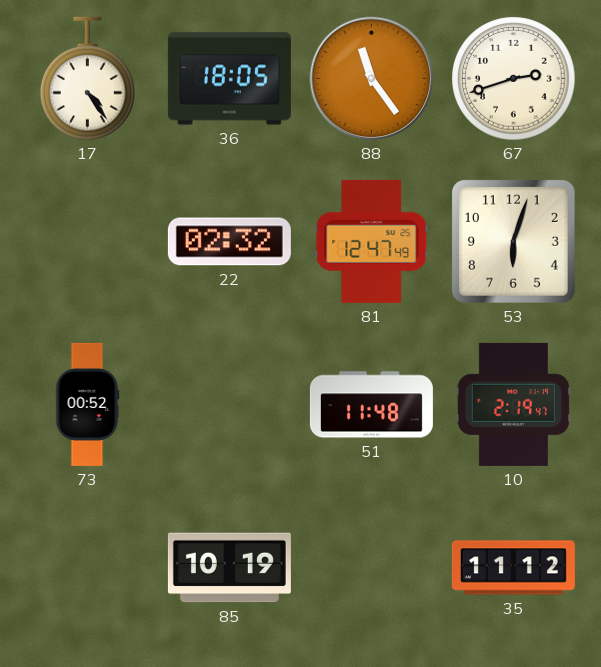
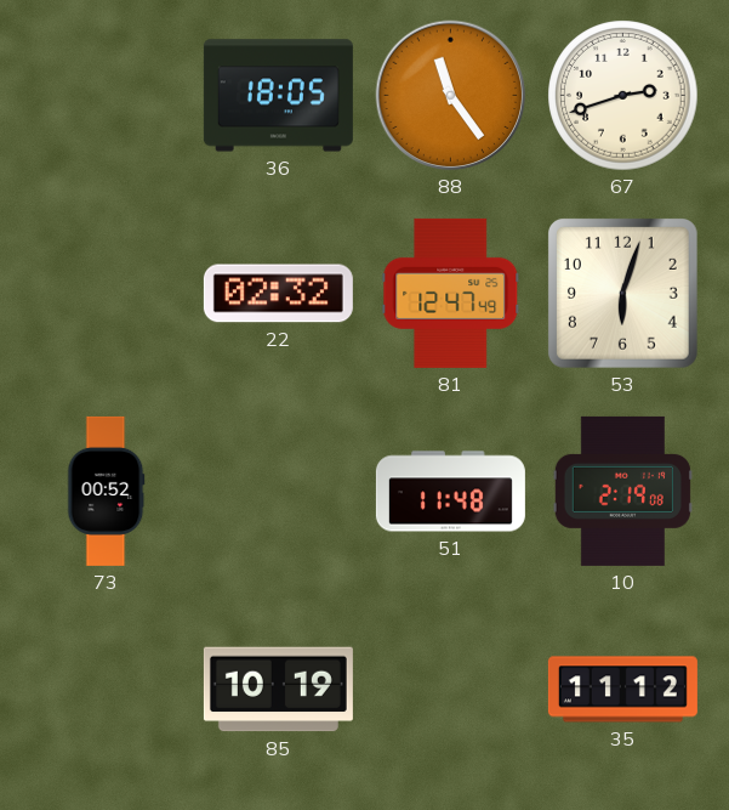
17: 4:24 -> none
10: 2:19:47 -> 2:19:08
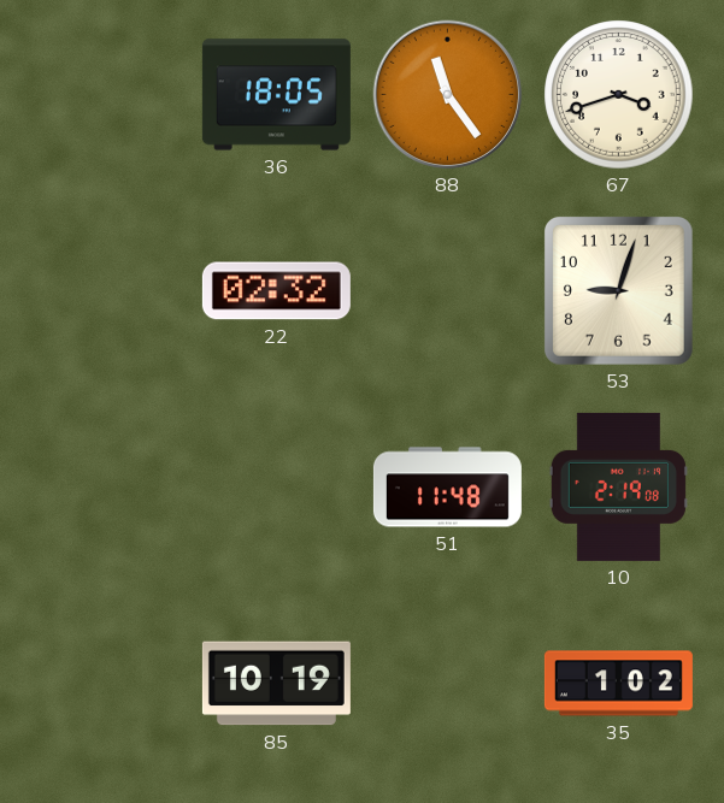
67: 2:42 -> 3:42
81: 12:47 -> none
53: 6:03 -> 9:03
73: 00:52 -> none
35: 11:12 -> 1:02
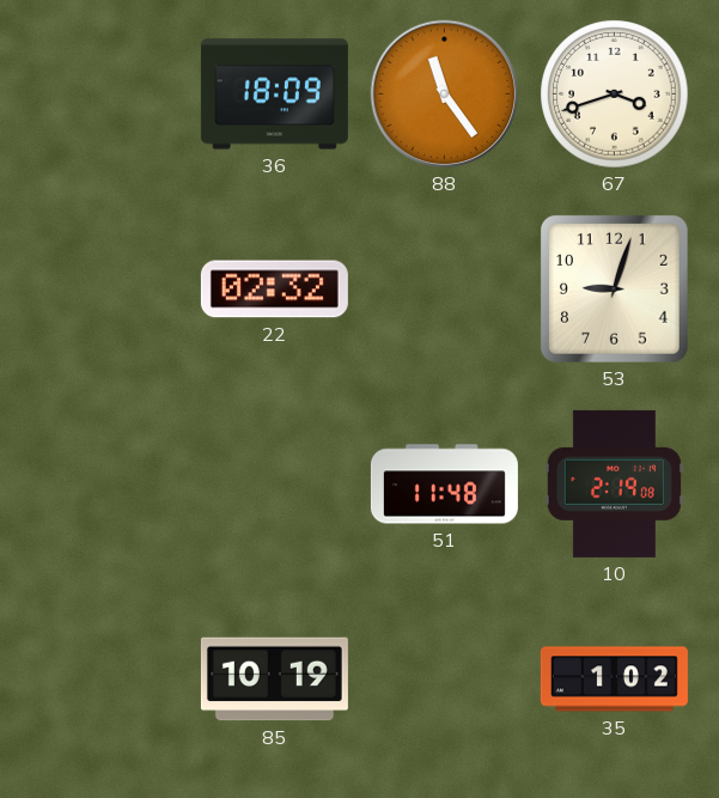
36: 18:05 -> 18:09
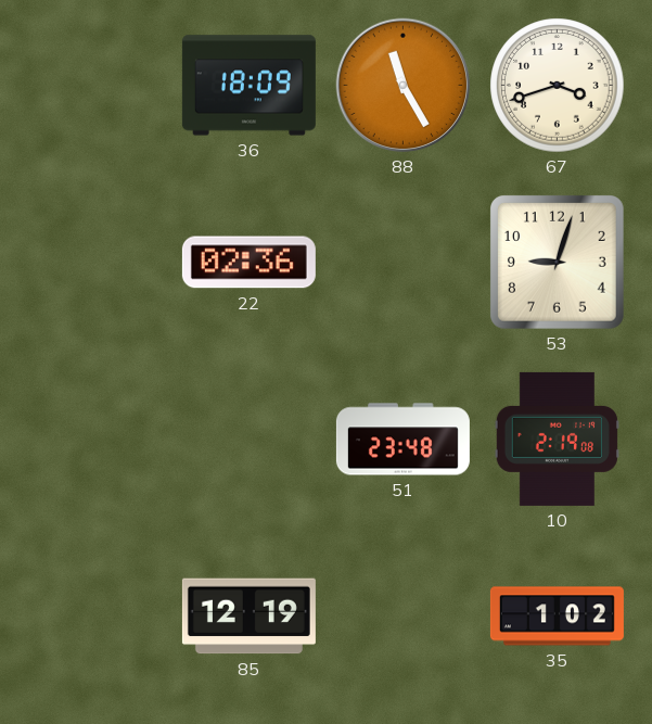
88: 11:24 -> 11:25
22: 02:32 -> 02:36
51: 11:48 -> 23:48
85: 10:19 -> 12:19
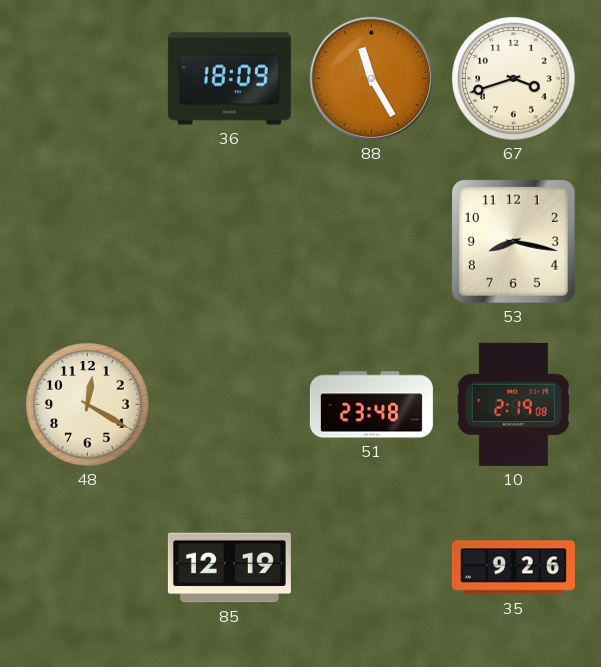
22: 02:36 -> none
53: 9:03 -> 8:17
48: none -> 12:20
35: 1:02 -> 9:26
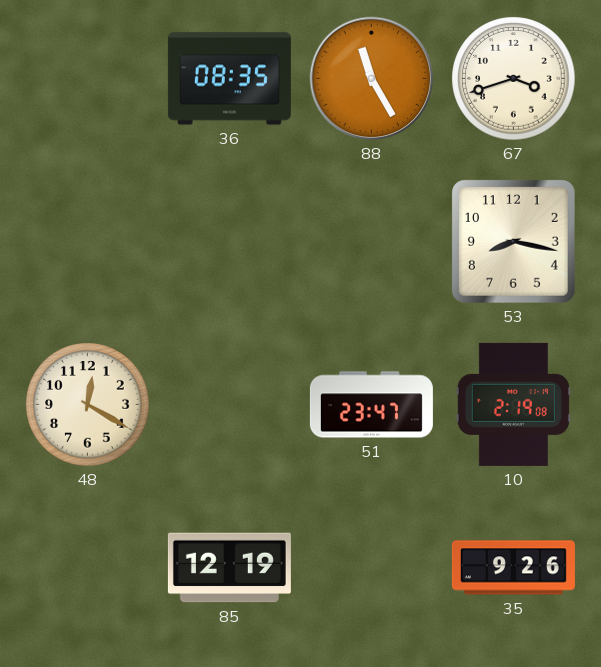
36: 18:09 -> 08:35
51: 23:48 -> 23:47
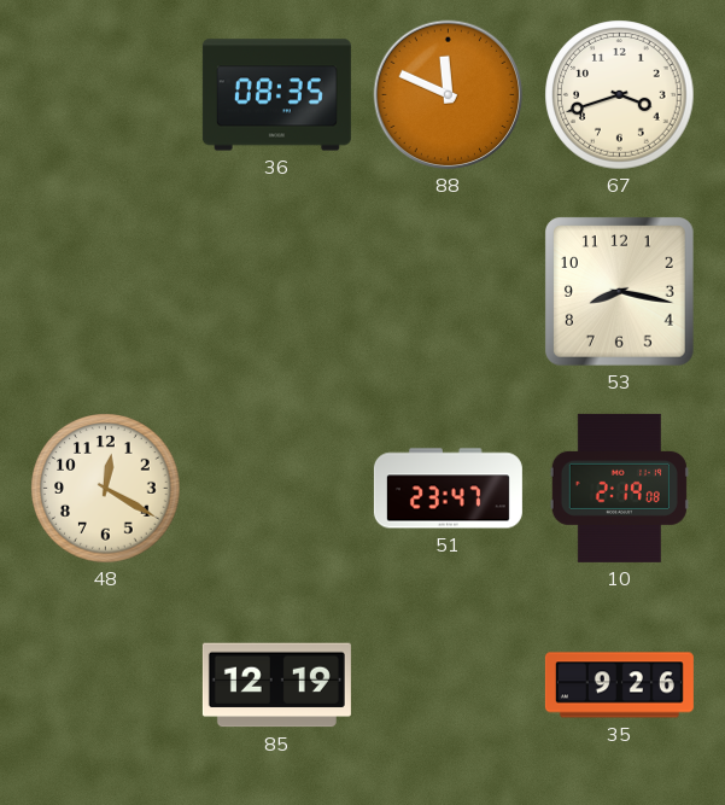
88: 11:25 -> 11:49
